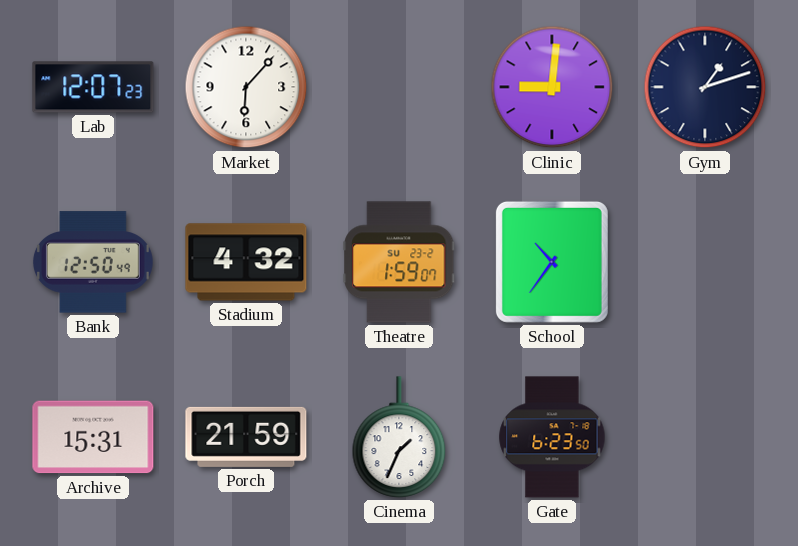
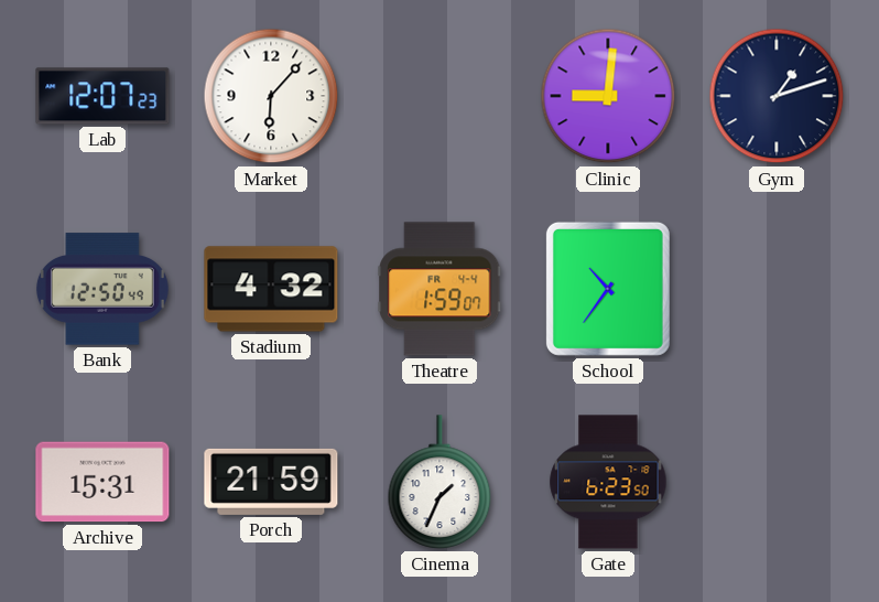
Theatre date: SU 23-2 -> FR 4-4
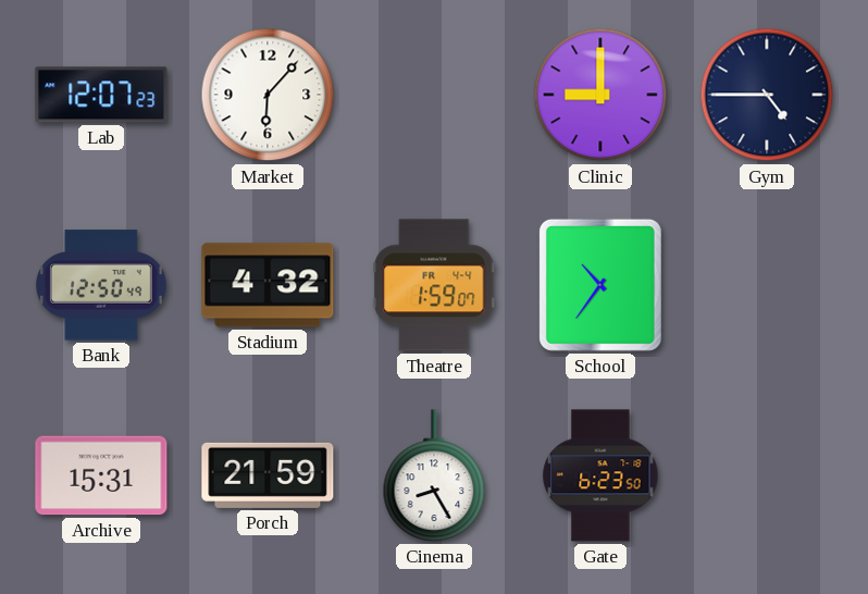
Clinic: 9:01 -> 9:00
Gym: 1:12 -> 4:45
Cinema: 1:34 -> 8:25
